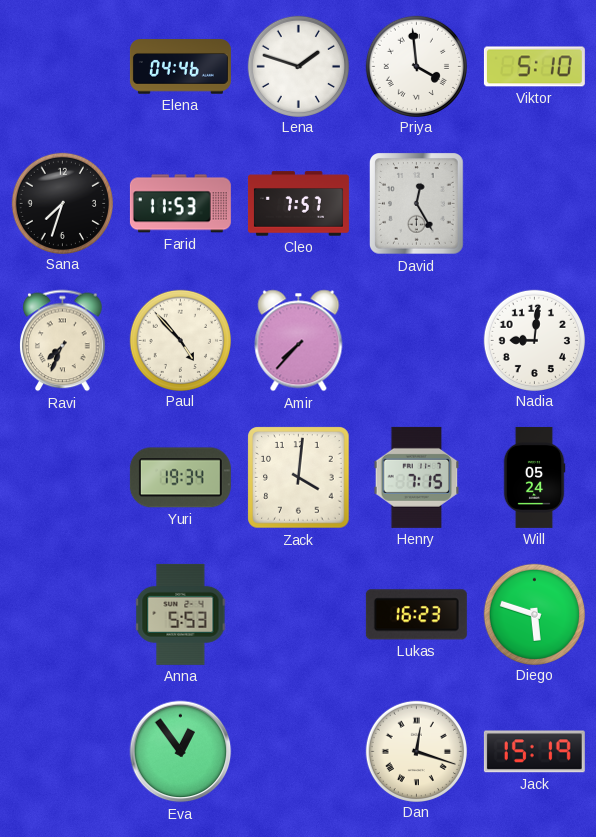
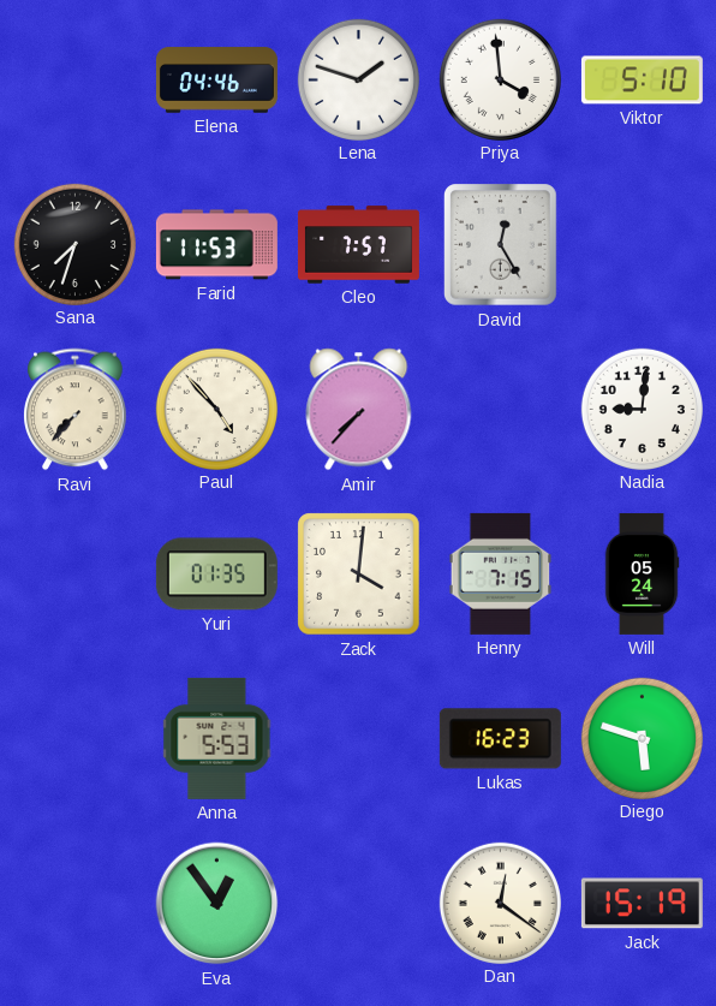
Ravi: 7:34 -> 7:37
Yuri: 19:34 -> 01:35
Dan: 12:18 -> 12:21
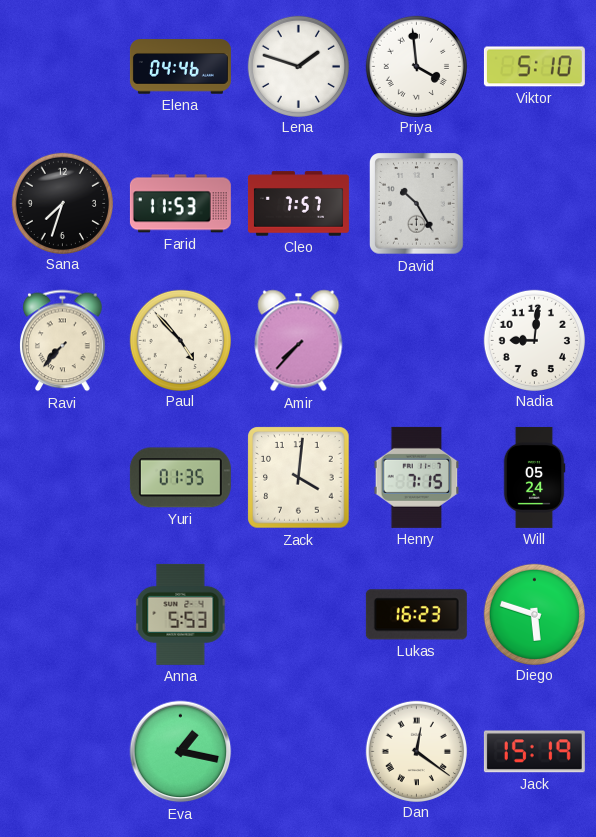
David: 12:25 -> 10:25
Eva: 12:54 -> 1:17
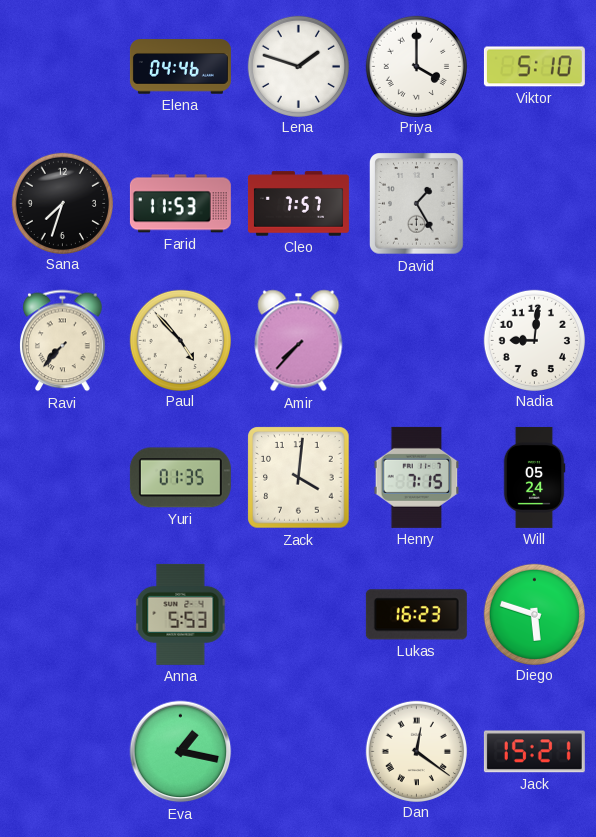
Priya: 3:59 -> 4:00
David: 10:25 -> 1:25
Jack: 15:19 -> 15:21
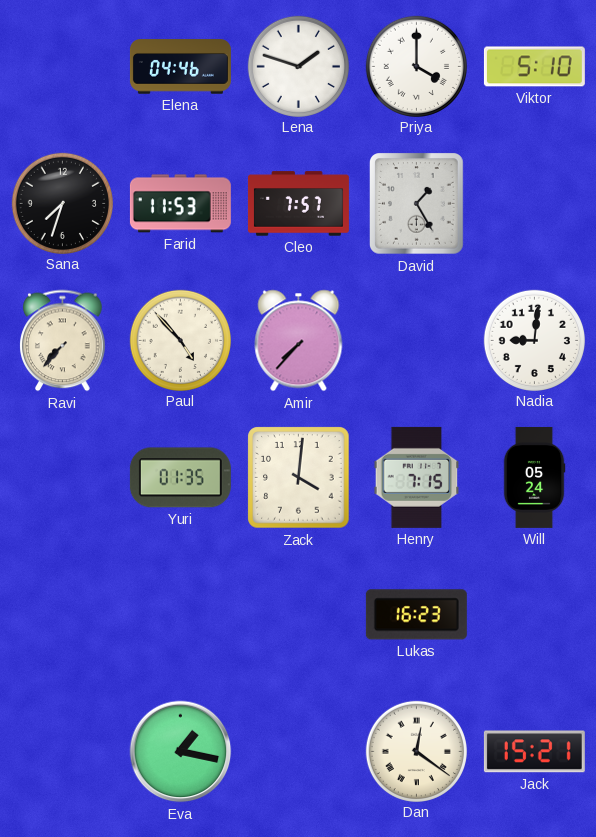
Anna: 5:53 -> none
Diego: 5:48 -> none
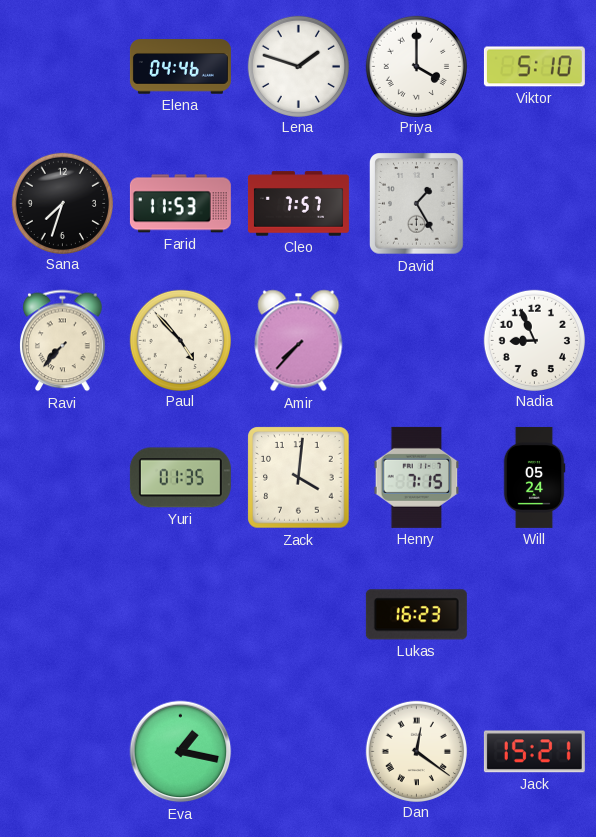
Nadia: 9:01 -> 8:56
